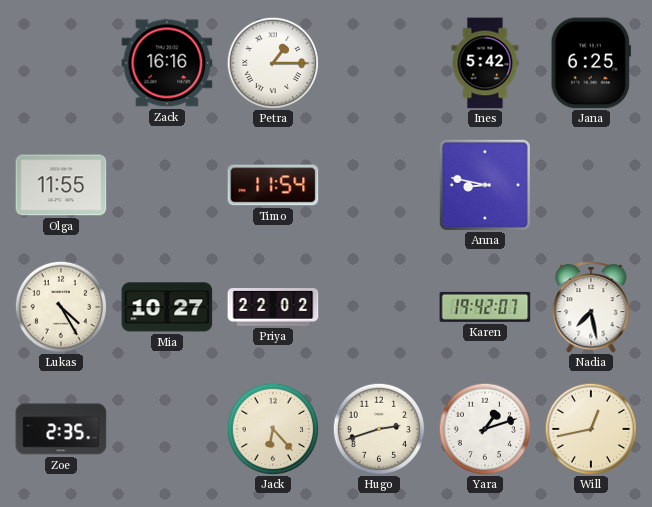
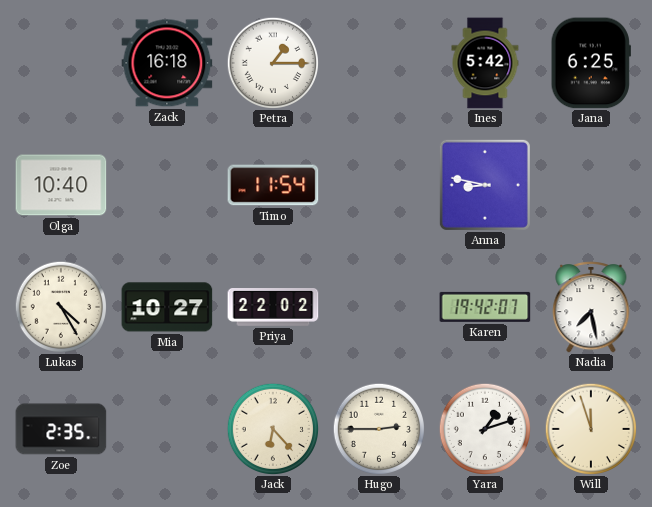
Zack: 16:16 -> 16:18
Olga: 11:55 -> 10:40
Hugo: 2:42 -> 2:45
Will: 12:43 -> 11:57
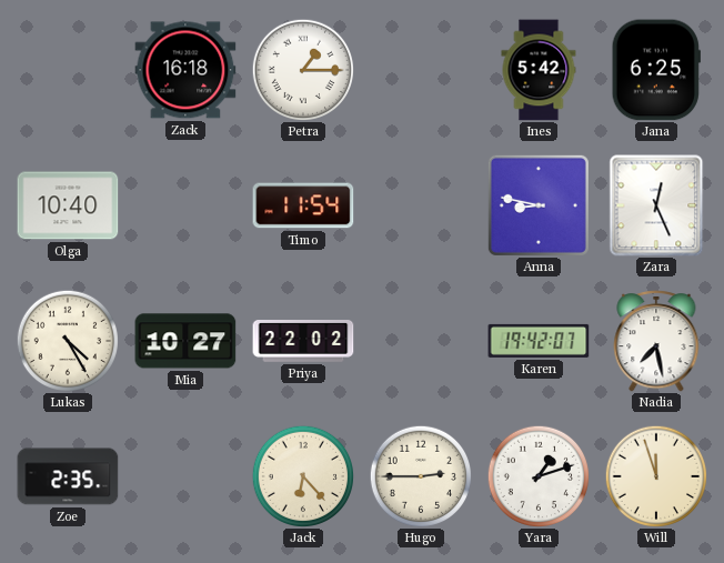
Zara: none -> 12:26
